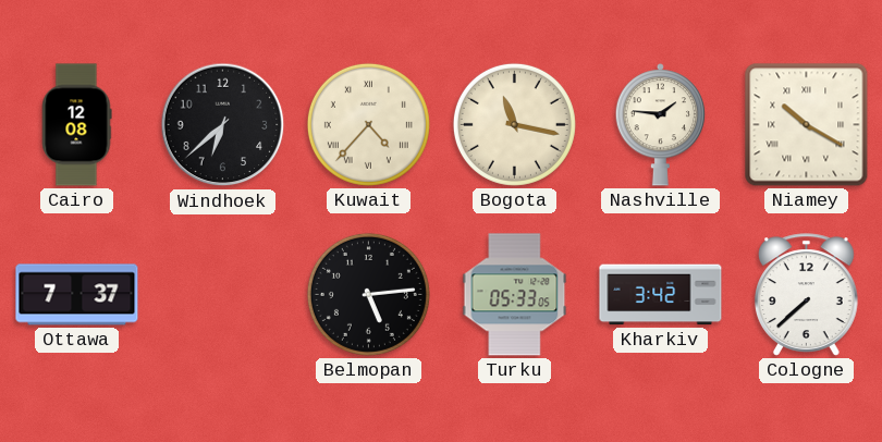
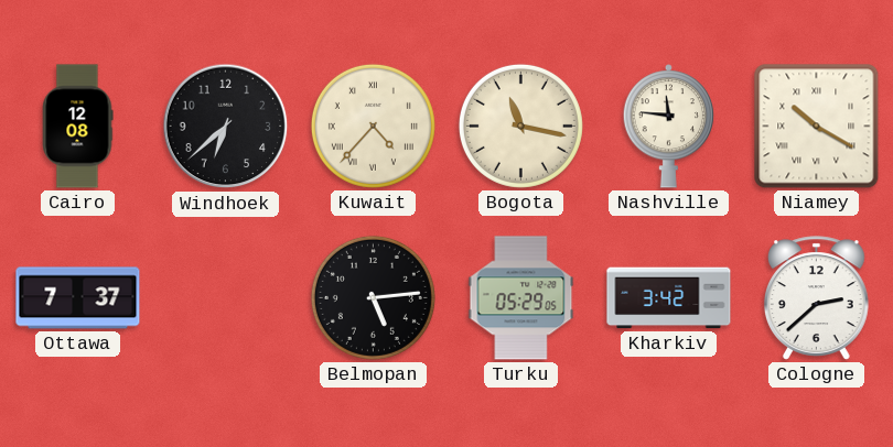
Nashville: 1:46 -> 11:46
Turku: 05:33 -> 05:29
Cologne: 7:38 -> 2:38
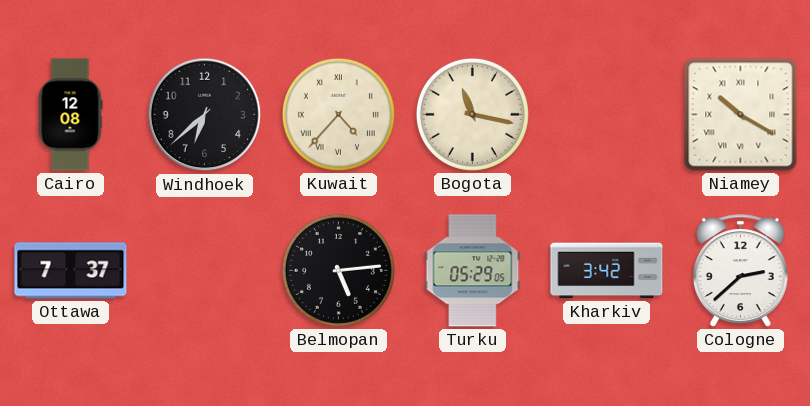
Nashville: 11:46 -> none
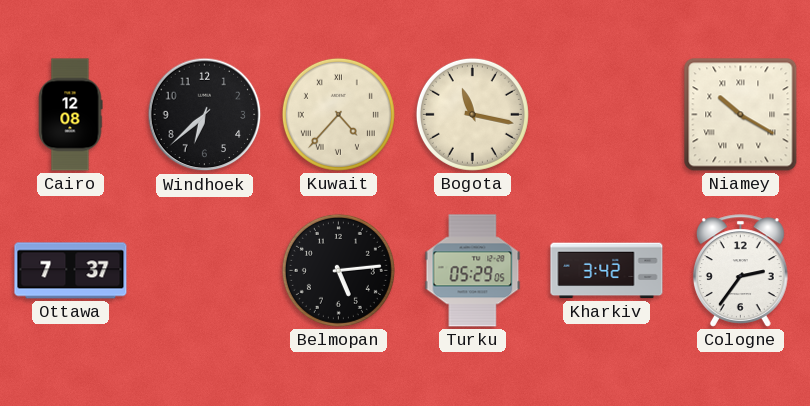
Cologne: 2:38 -> 2:36
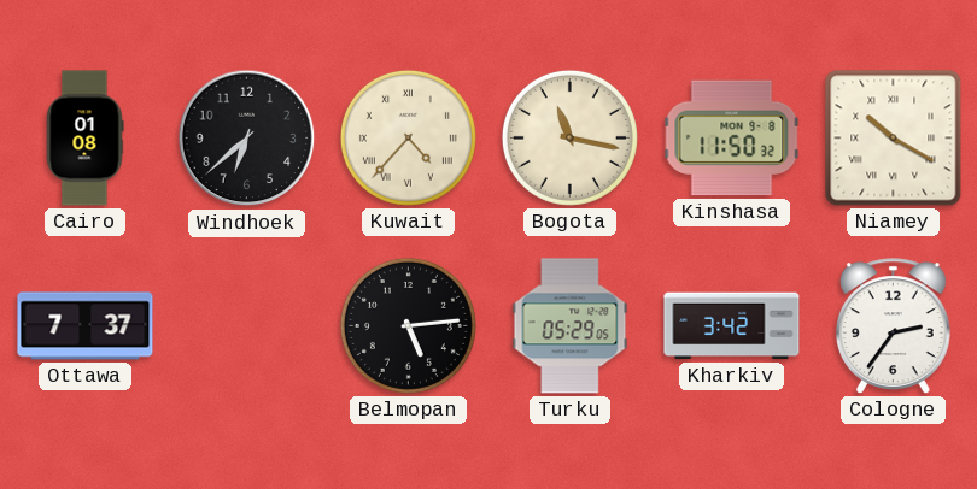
Cairo: 12:08 -> 01:08
Kinshasa: none -> 11:50
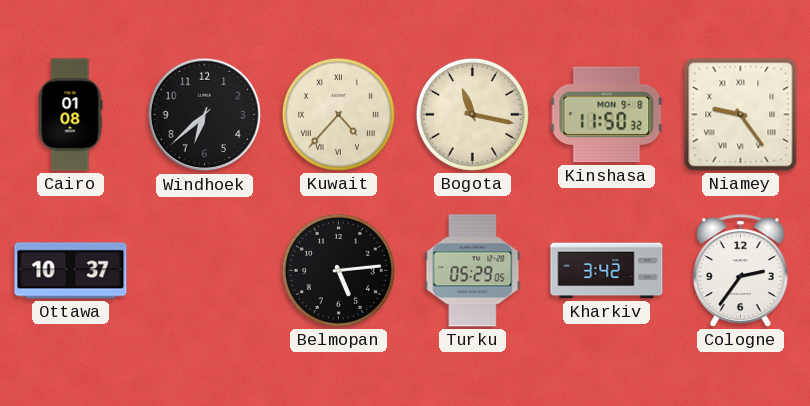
Niamey: 10:20 -> 9:24
Ottawa: 7:37 -> 10:37
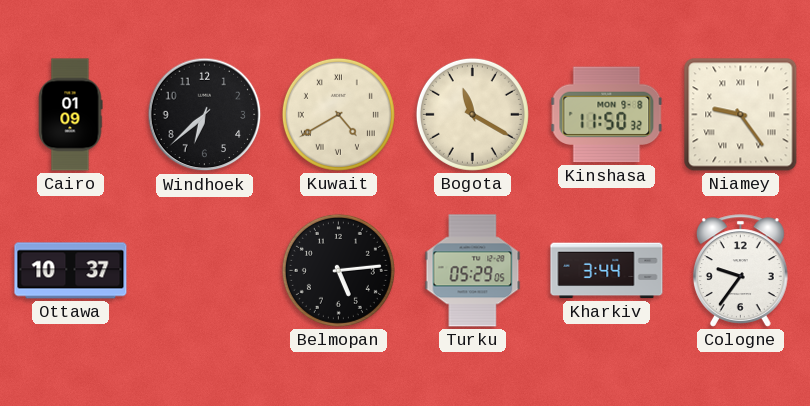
Cairo: 01:08 -> 01:09
Kuwait: 4:37 -> 4:40
Bogota: 11:17 -> 11:20
Kharkiv: 3:42 -> 3:44
Cologne: 2:36 -> 9:36
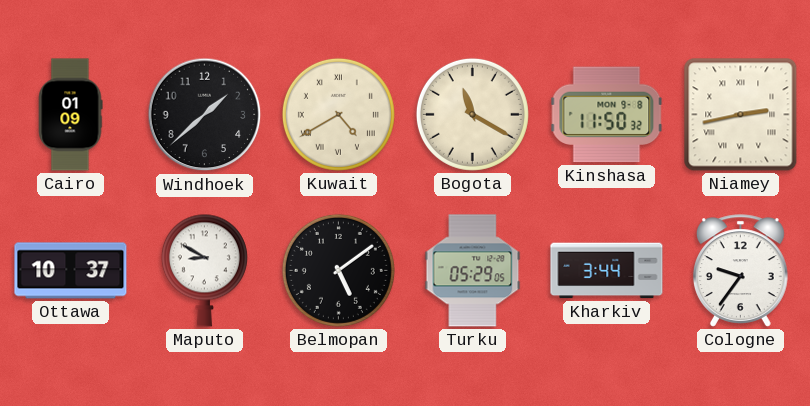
Windhoek: 6:38 -> 1:38
Niamey: 9:24 -> 2:43
Maputo: none -> 8:50
Belmopan: 5:14 -> 5:09
